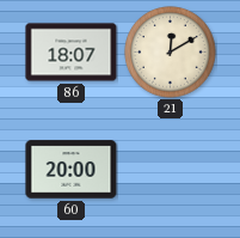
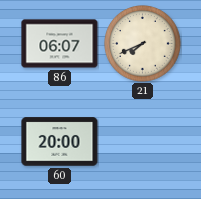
86: 18:07 -> 06:07
21: 12:10 -> 7:41
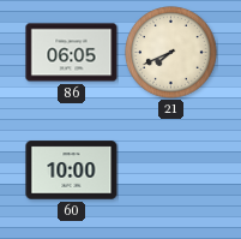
86: 06:07 -> 06:05
60: 20:00 -> 10:00
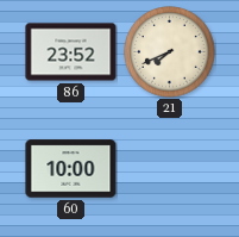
86: 06:05 -> 23:52
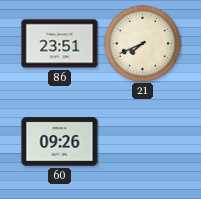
86: 23:52 -> 23:51
60: 10:00 -> 09:26
